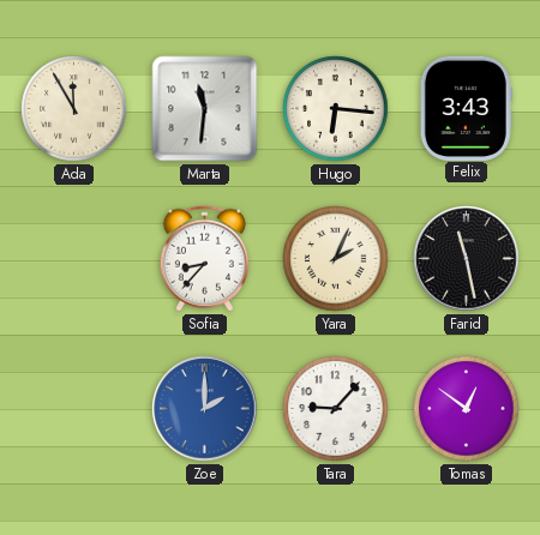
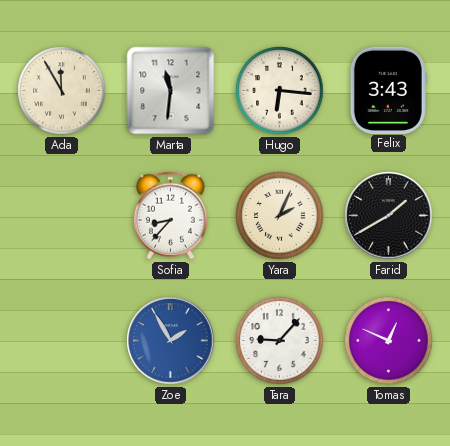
Farid: 11:28 -> 1:40
Zoe: 2:00 -> 1:55
Tomas: 12:51 -> 12:49
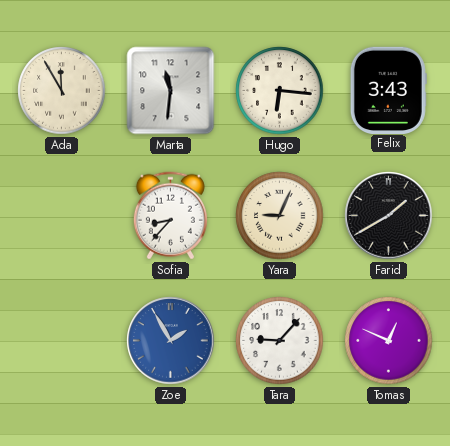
Yara: 2:04 -> 9:04
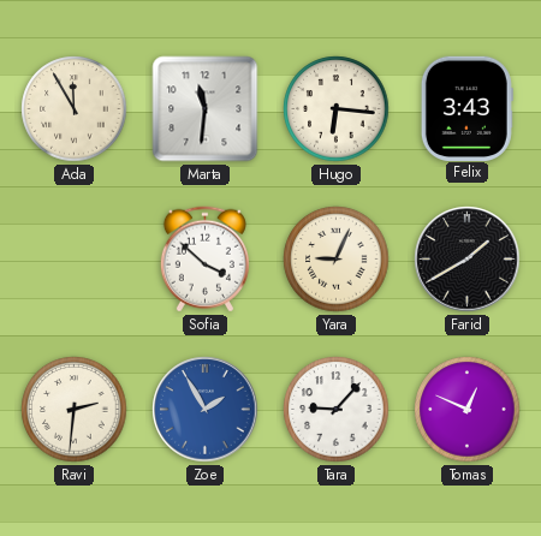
Sofia: 8:37 -> 3:52
Ravi: none -> 2:31
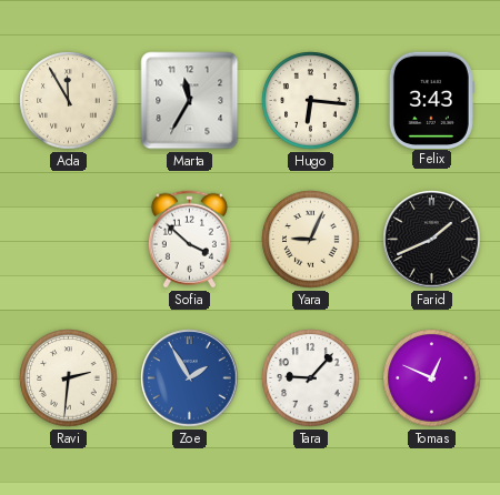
Marta: 11:31 -> 11:35
Farid: 1:40 -> 1:41
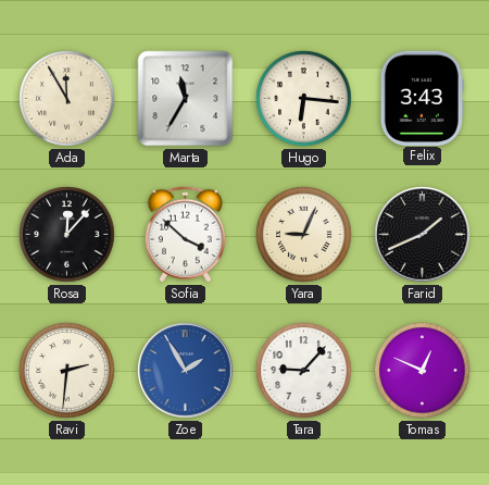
Rosa: none -> 12:07
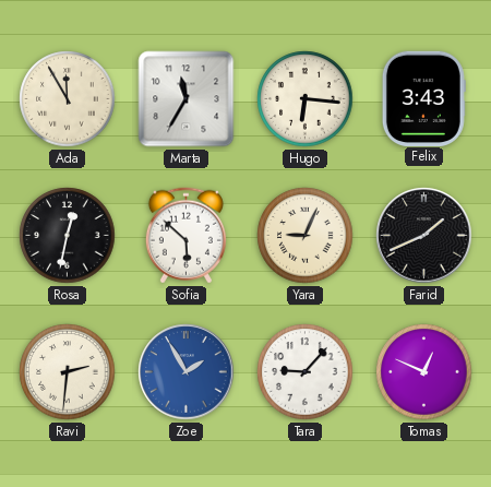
Rosa: 12:07 -> 12:32
Sofia: 3:52 -> 5:52
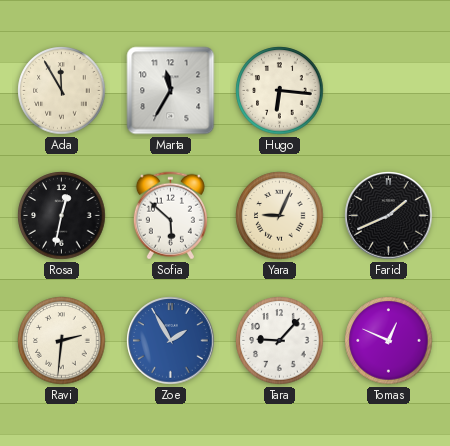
Felix: 3:43 -> none
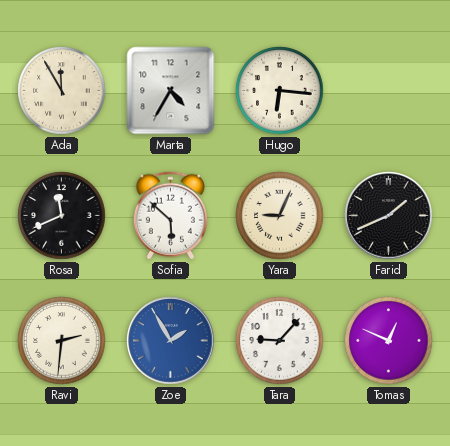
Marta: 11:35 -> 4:35
Rosa: 12:32 -> 11:41
